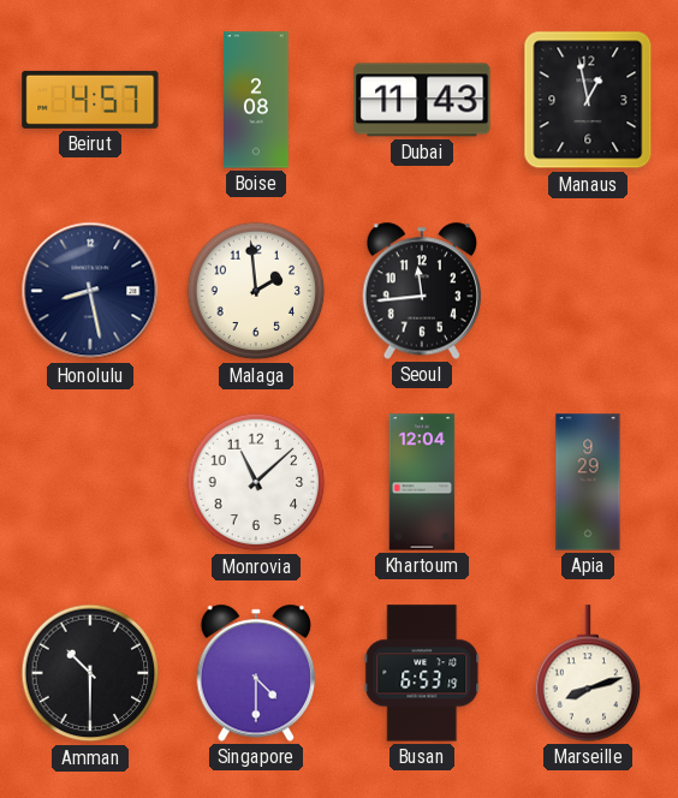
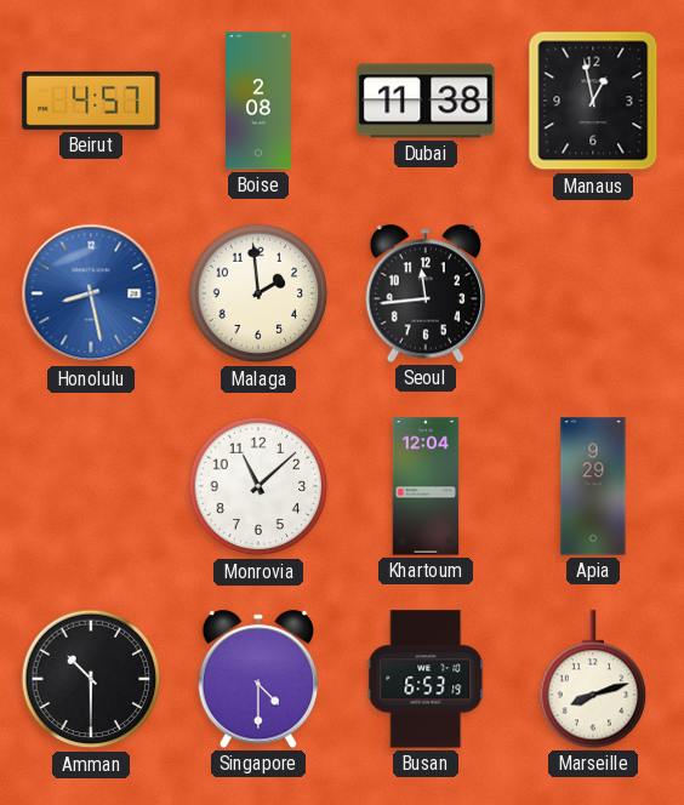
Dubai: 11:43 -> 11:38
Honolulu dial: navy -> blue
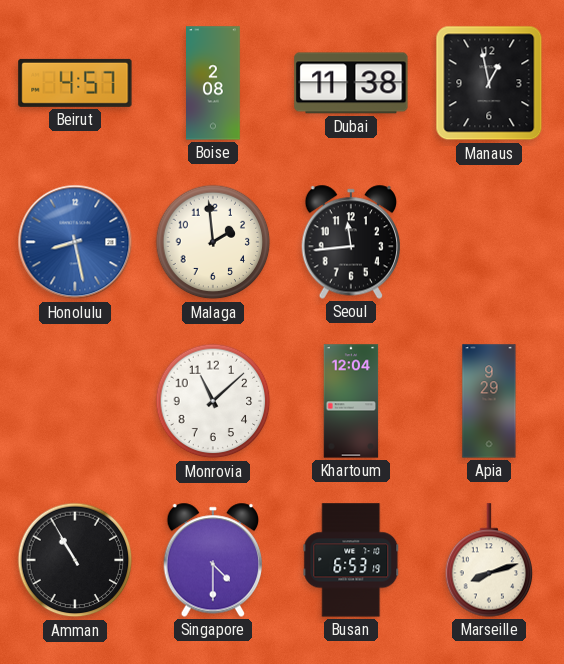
Amman: 10:30 -> 10:55
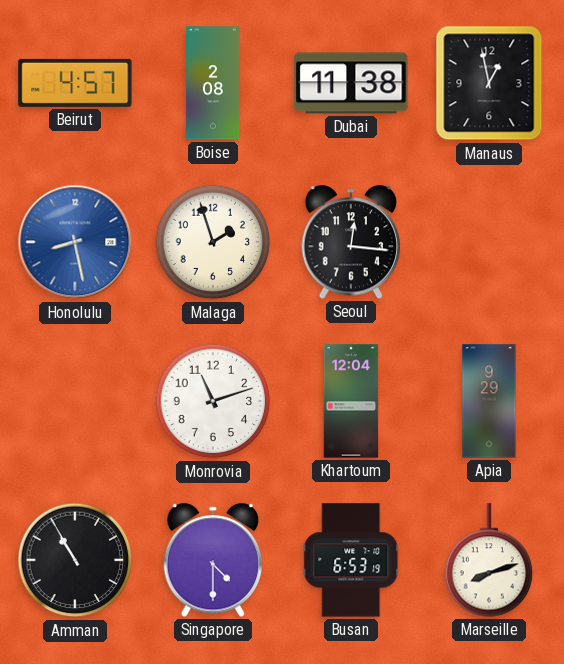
Malaga: 1:59 -> 1:57
Seoul: 11:44 -> 12:16
Monrovia: 11:08 -> 11:12
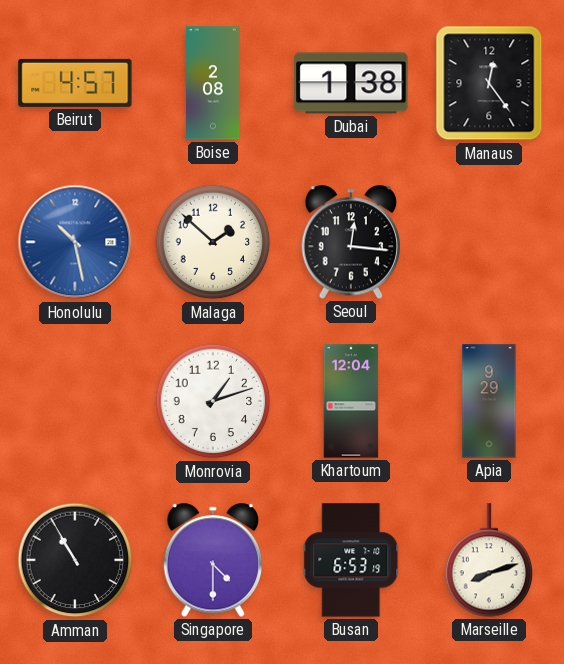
Dubai: 11:38 -> 1:38
Manaus: 12:58 -> 12:24
Honolulu: 8:28 -> 10:28
Malaga: 1:57 -> 1:52
Monrovia: 11:12 -> 1:12
